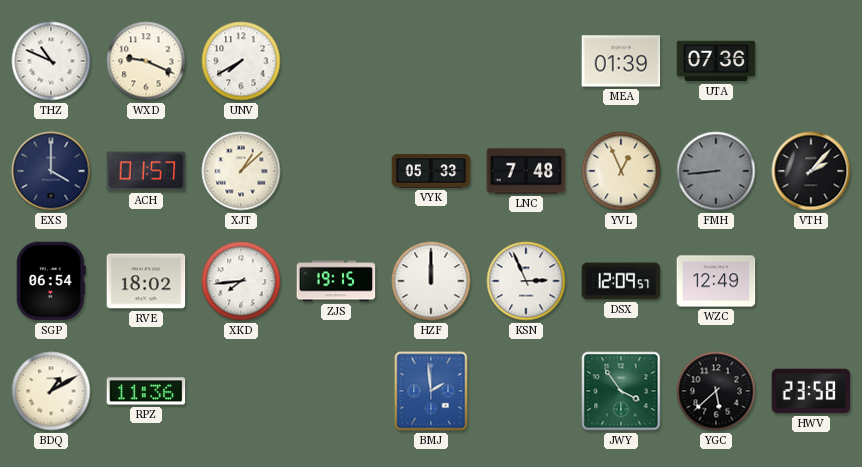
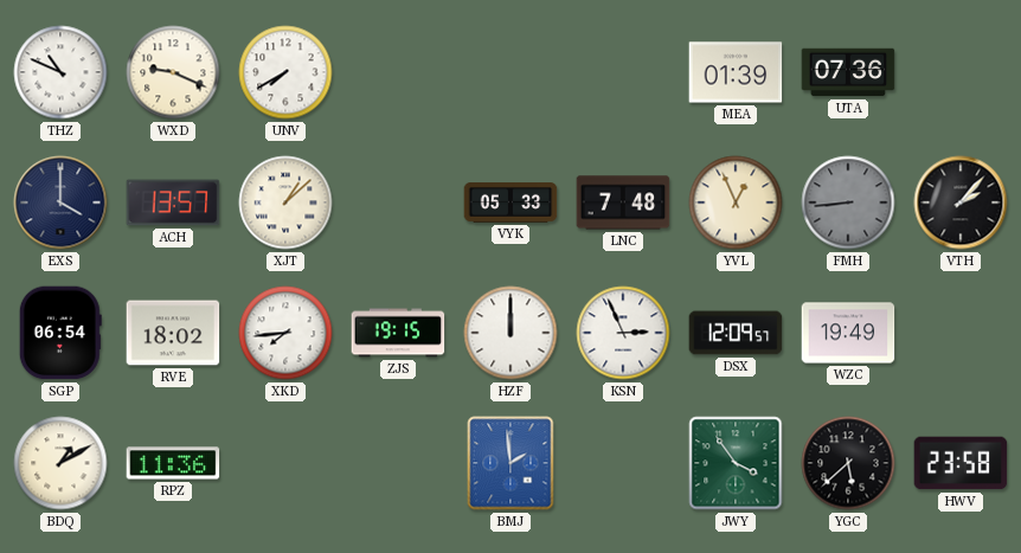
ACH: 01:57 -> 13:57
WZC: 12:49 -> 19:49
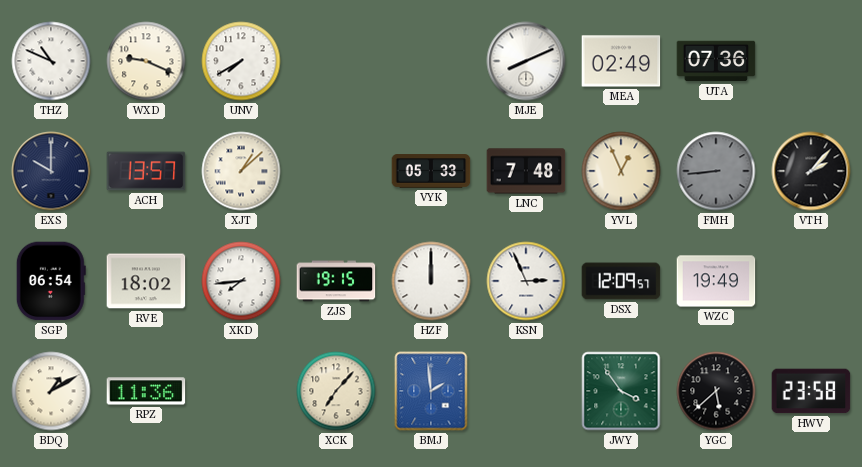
MJE: none -> 8:11
MEA: 01:39 -> 02:49
EXS: 4:00 -> 10:00
XCK: none -> 7:07
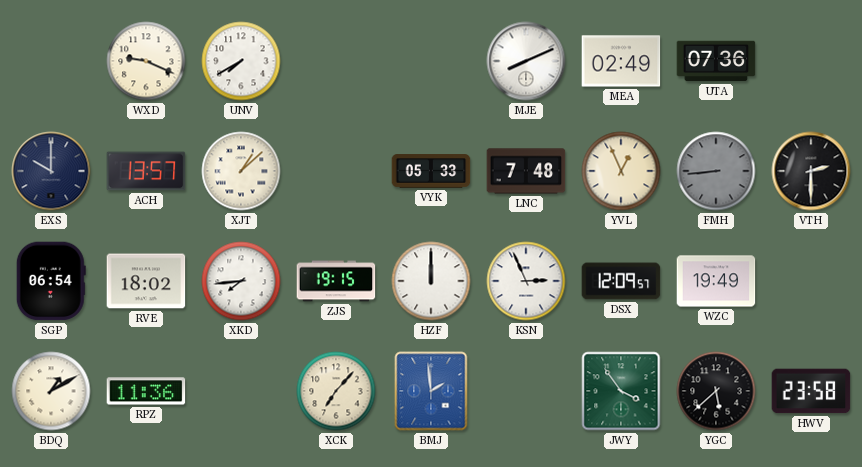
THZ: 10:49 -> none
VTH: 2:07 -> 2:30
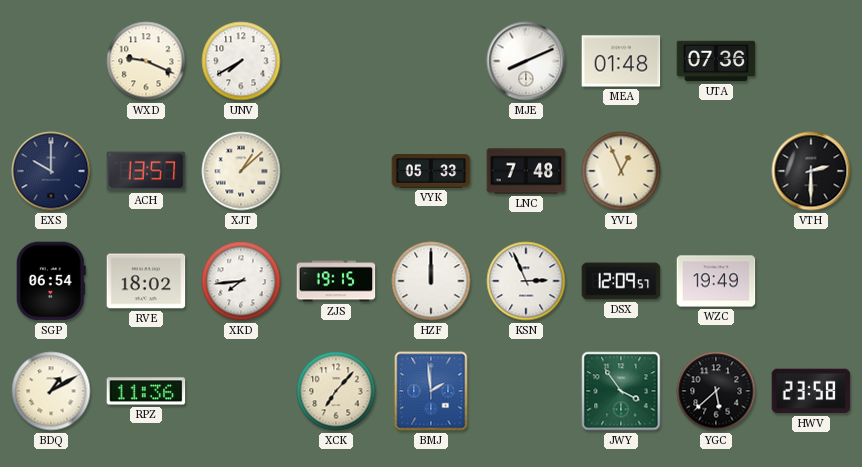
MEA: 02:49 -> 01:48
FMH: 8:44 -> none
